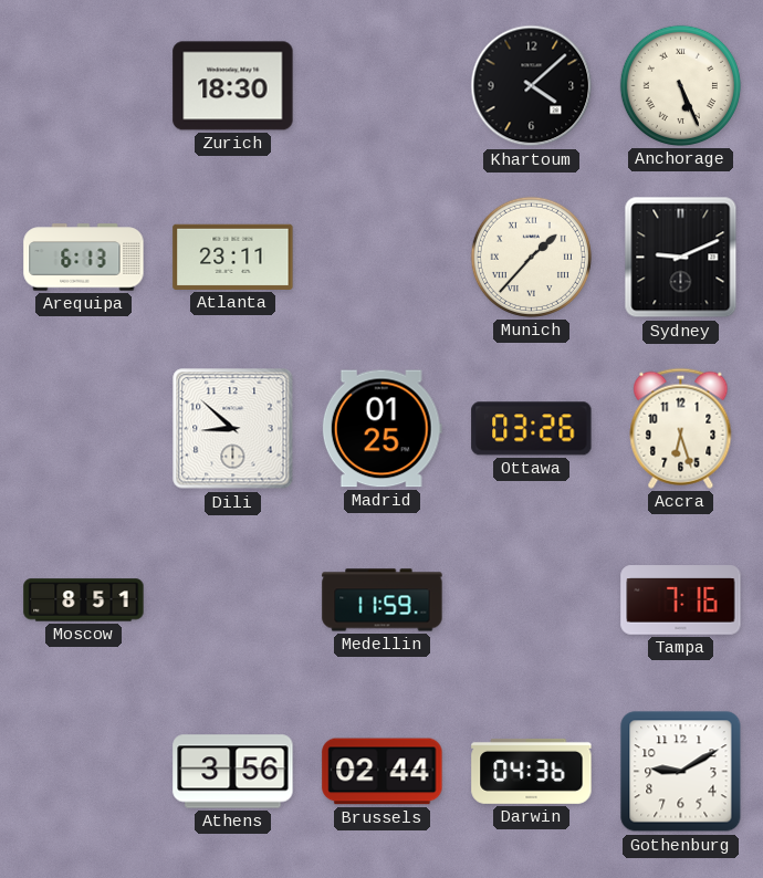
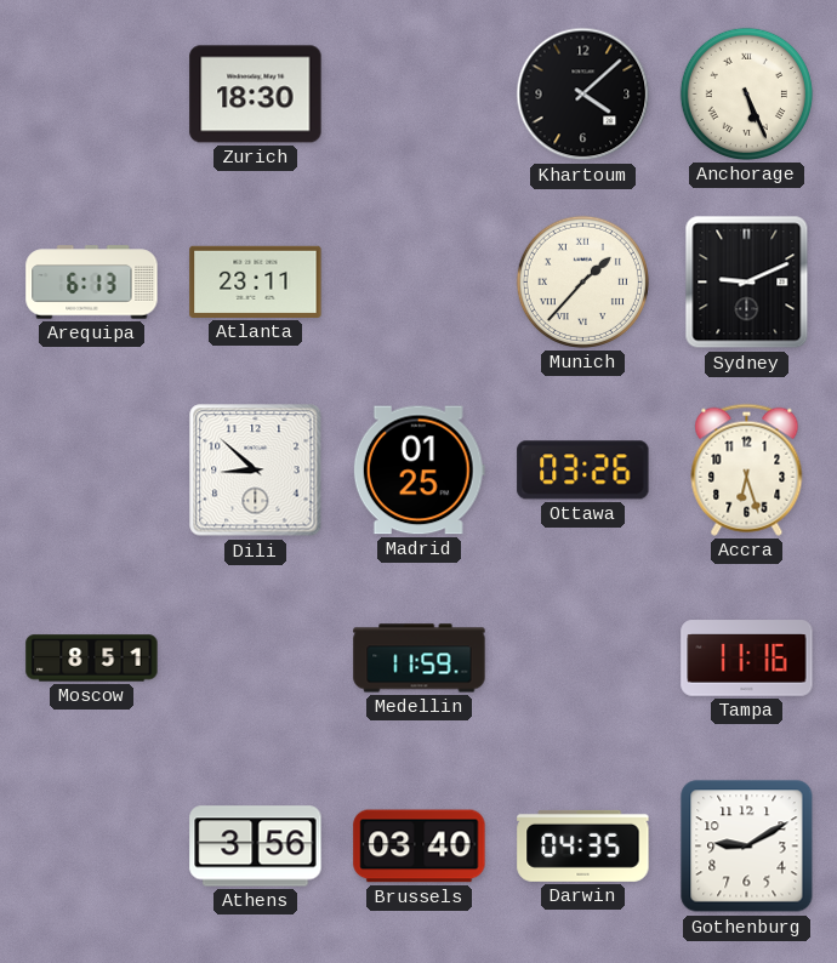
Tampa: 7:16 -> 11:16
Brussels: 02:44 -> 03:40
Darwin: 04:36 -> 04:35
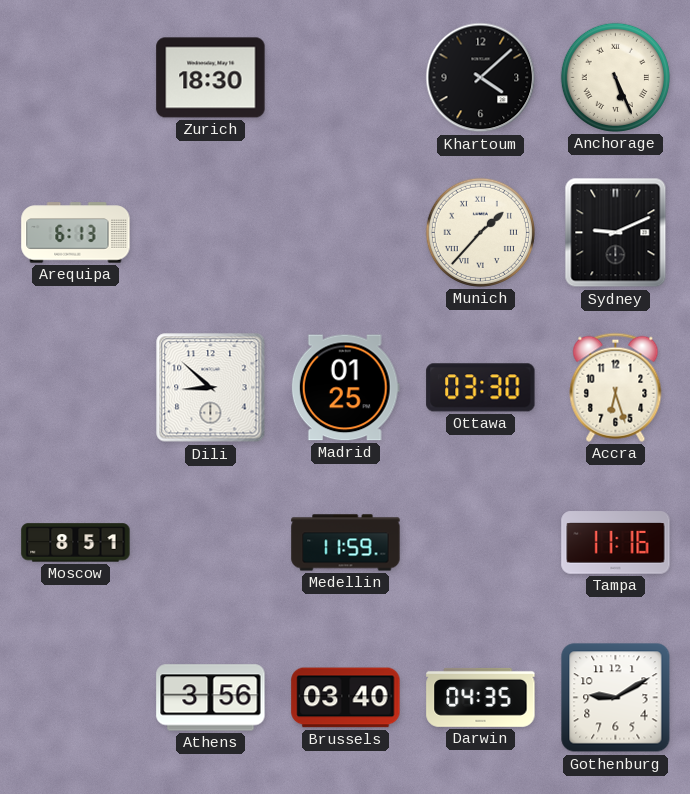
Atlanta: 23:11 -> none
Ottawa: 03:26 -> 03:30
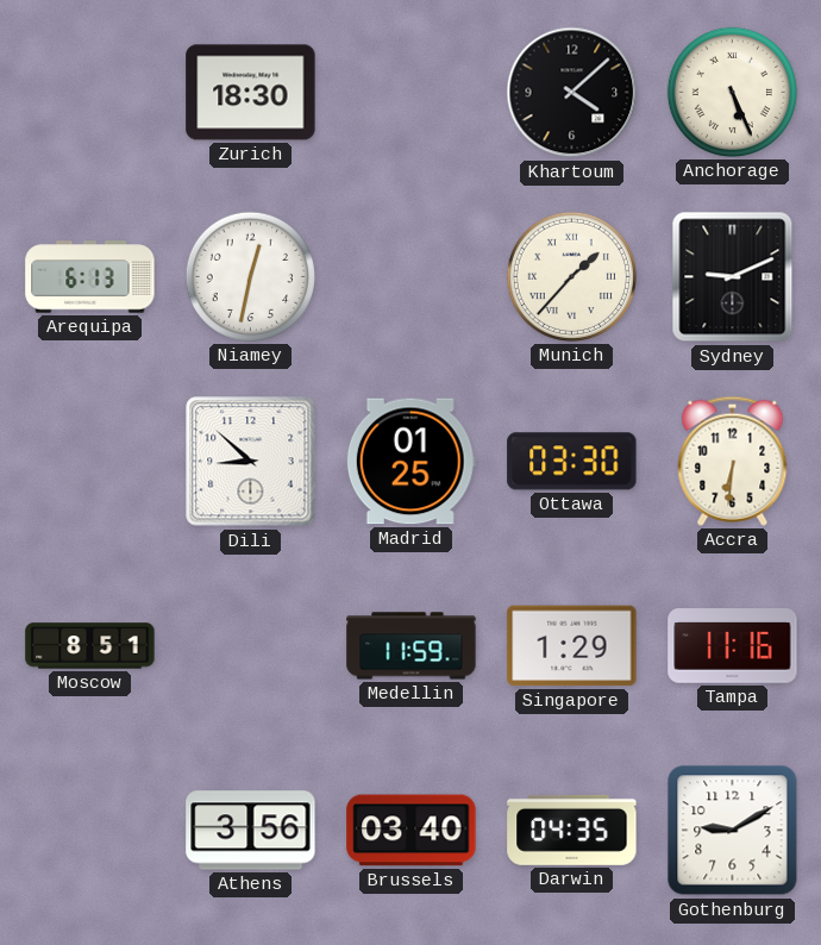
Niamey: none -> 12:32
Accra: 6:27 -> 6:31
Singapore: none -> 1:29
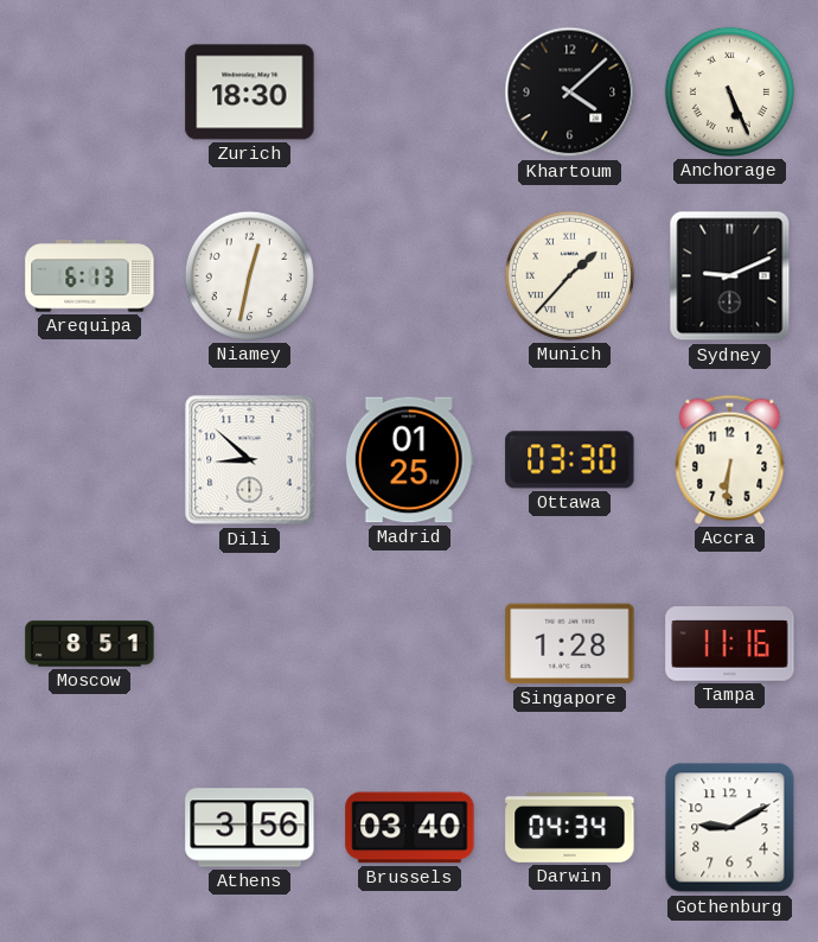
Medellin: 11:59 -> none
Singapore: 1:29 -> 1:28
Darwin: 04:35 -> 04:34
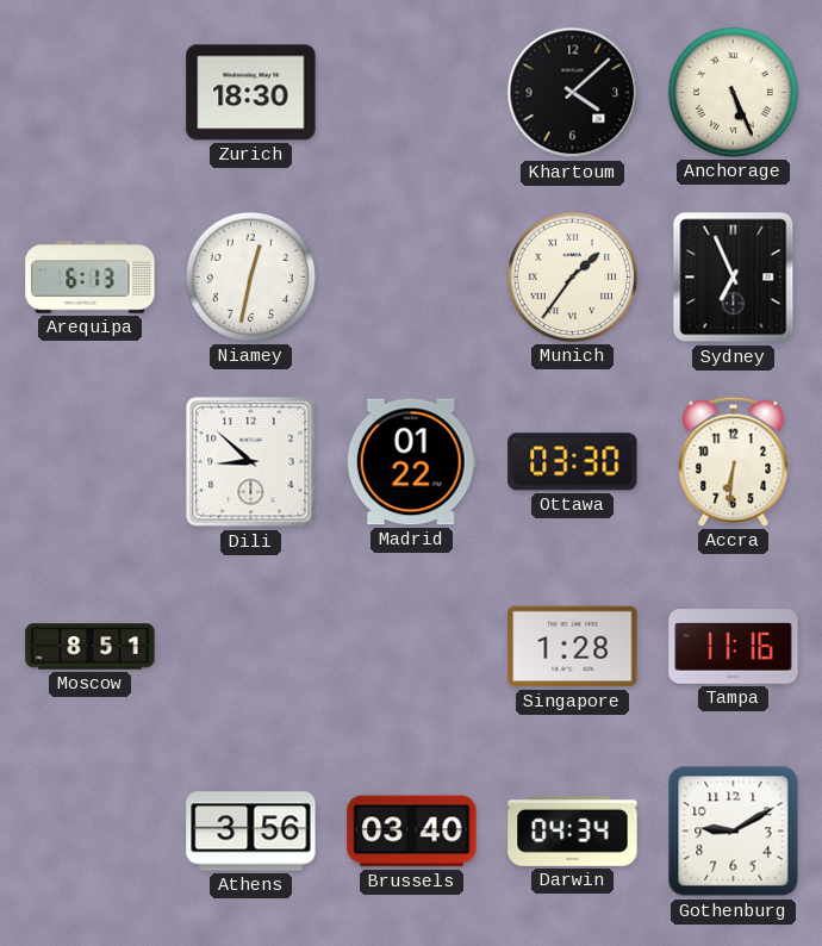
Munich: 1:37 -> 1:36
Sydney: 9:11 -> 6:56
Madrid: 01:25 -> 01:22
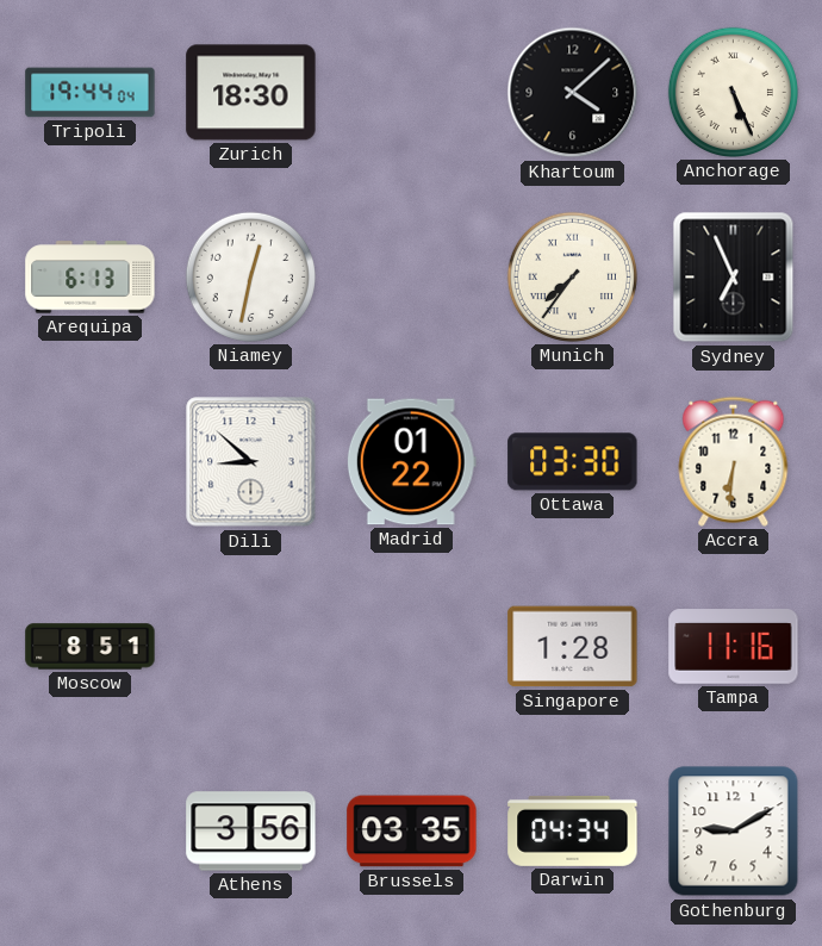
Tripoli: none -> 19:44
Munich: 1:36 -> 7:36
Brussels: 03:40 -> 03:35
